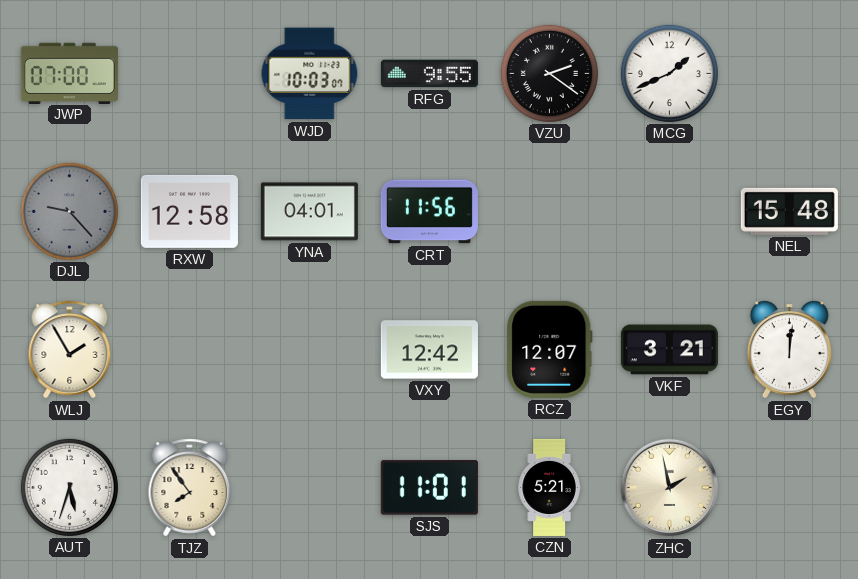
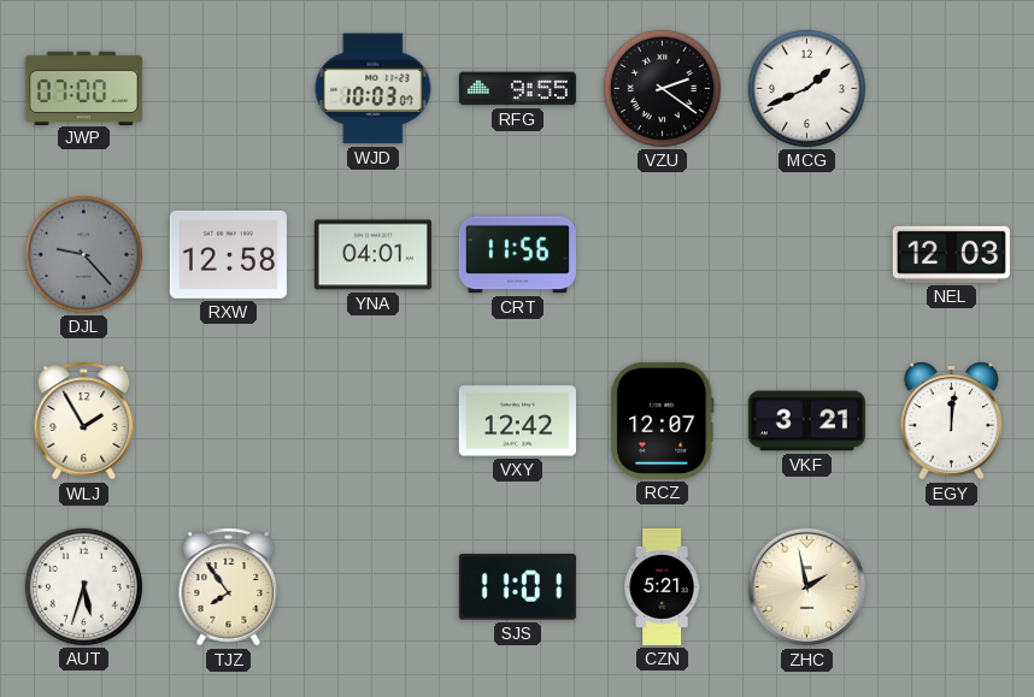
NEL: 15:48 -> 12:03
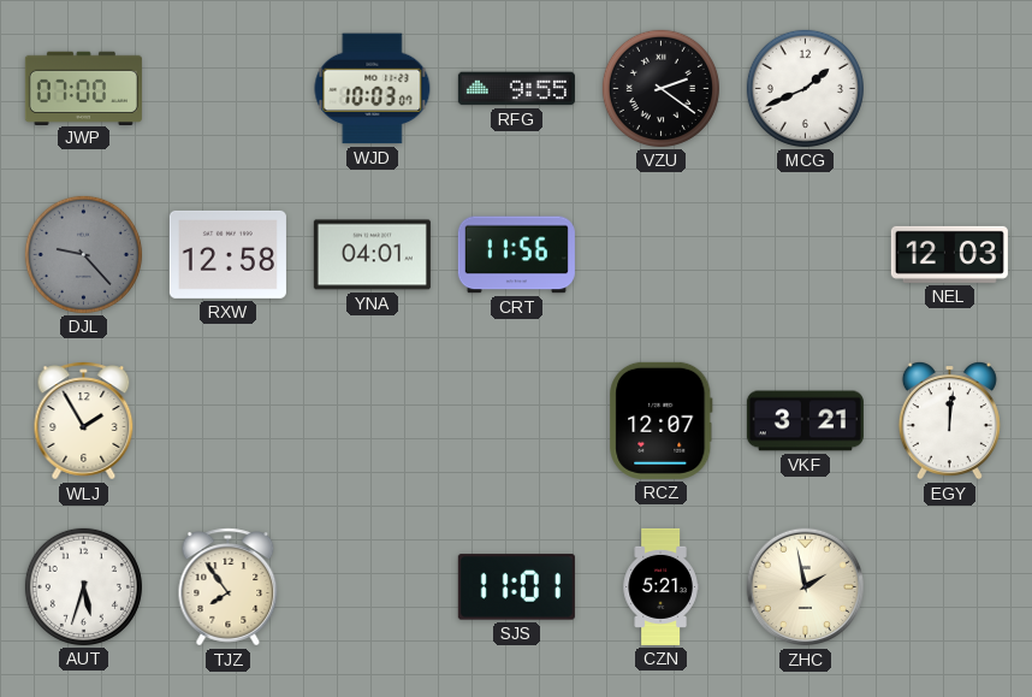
VXY: 12:42 -> none
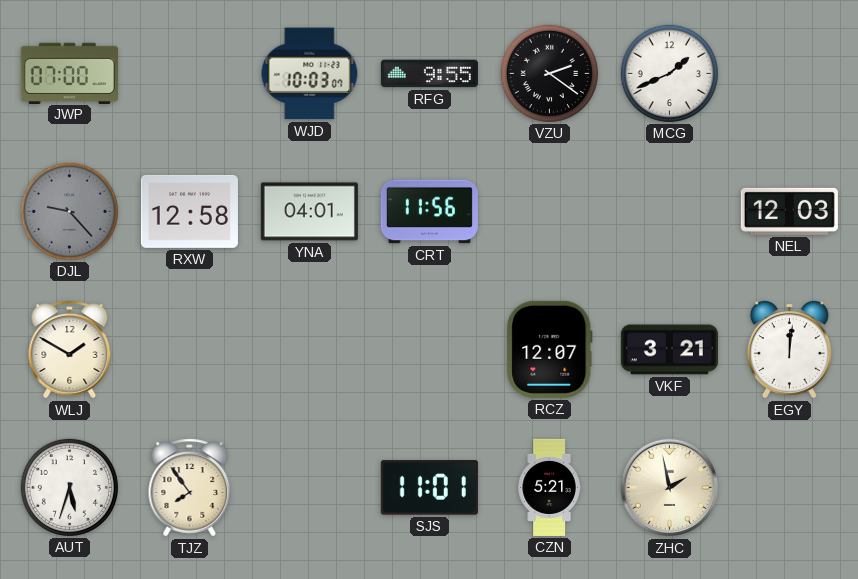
WLJ: 1:55 -> 1:50
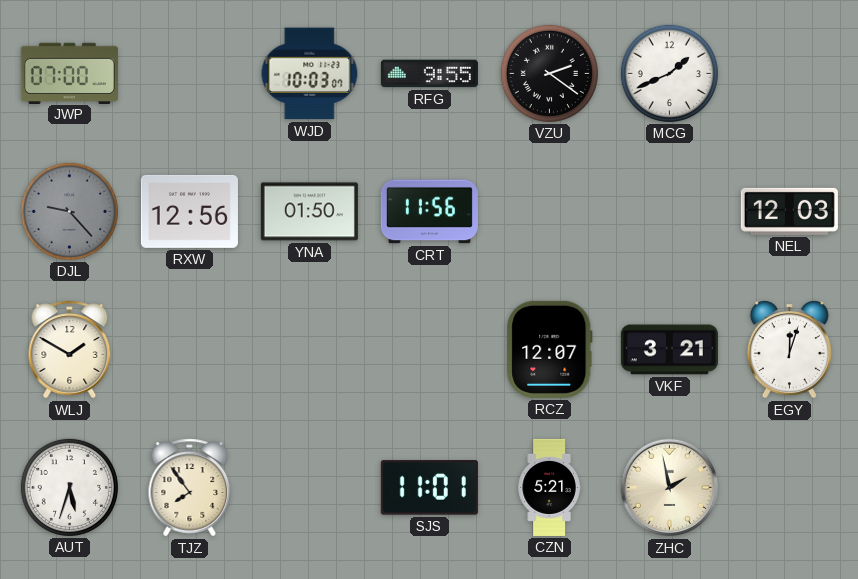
RXW: 12:58 -> 12:56
YNA: 04:01 -> 01:50
EGY: 12:01 -> 12:03
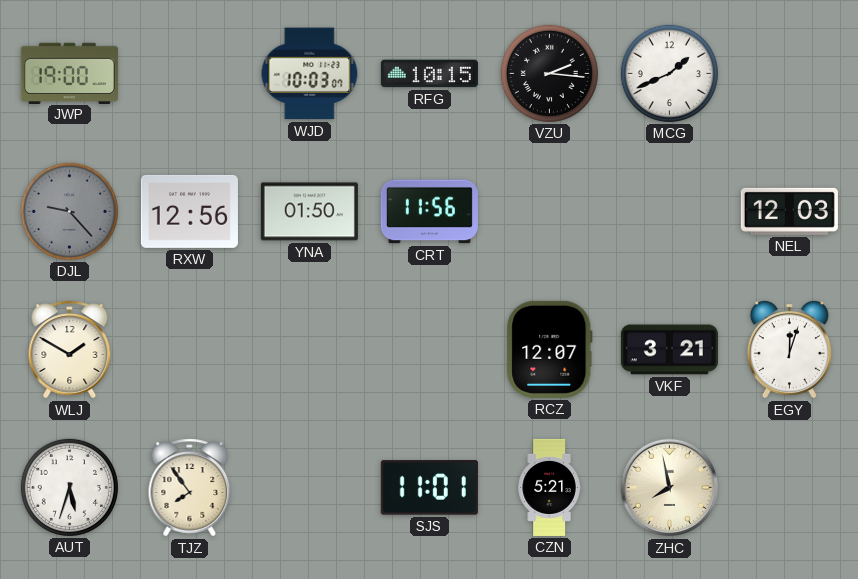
JWP: 07:00 -> 19:00
RFG: 9:55 -> 10:15
VZU: 2:21 -> 2:16
ZHC: 1:58 -> 7:58
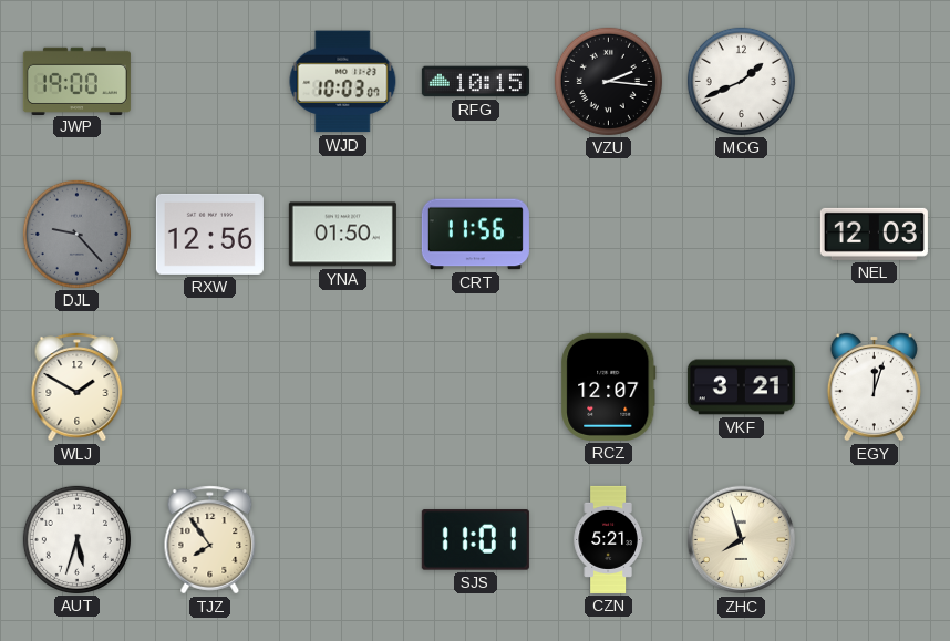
ZHC: 7:58 -> 7:57
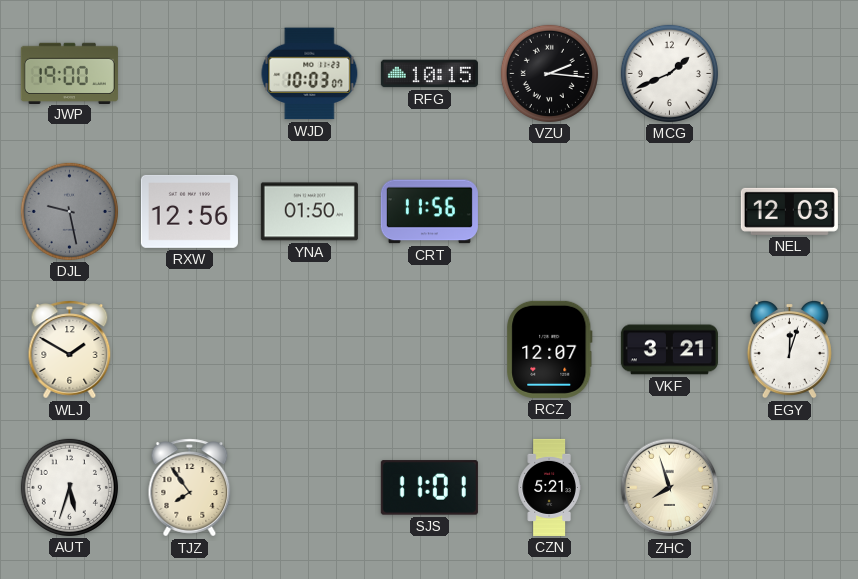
DJL: 9:23 -> 9:28
